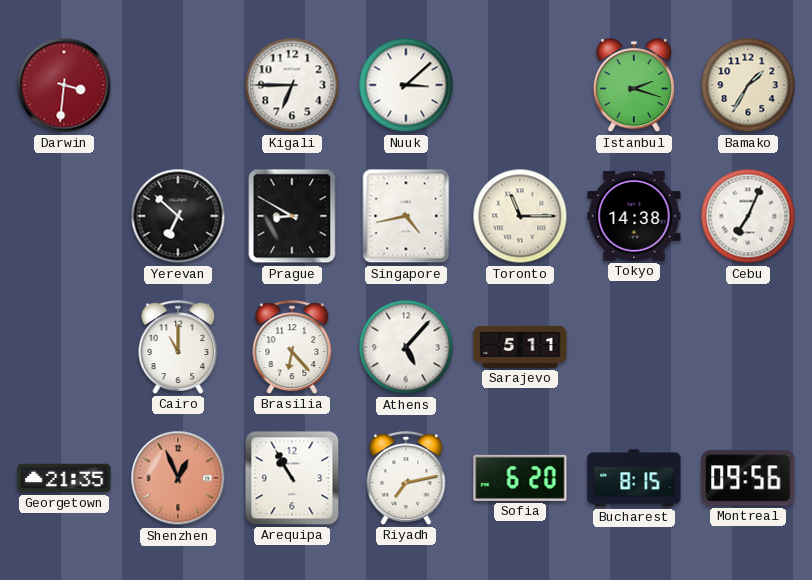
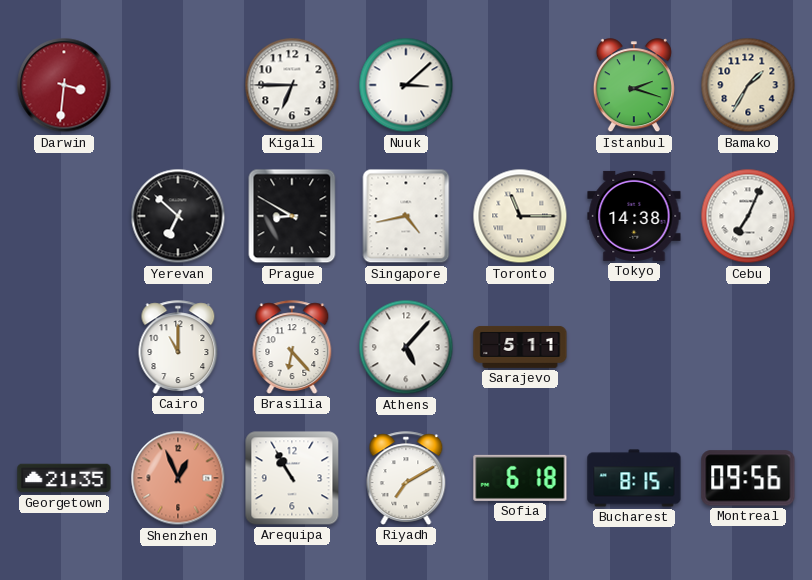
Riyadh: 7:13 -> 7:10
Sofia: 6:20 -> 6:18
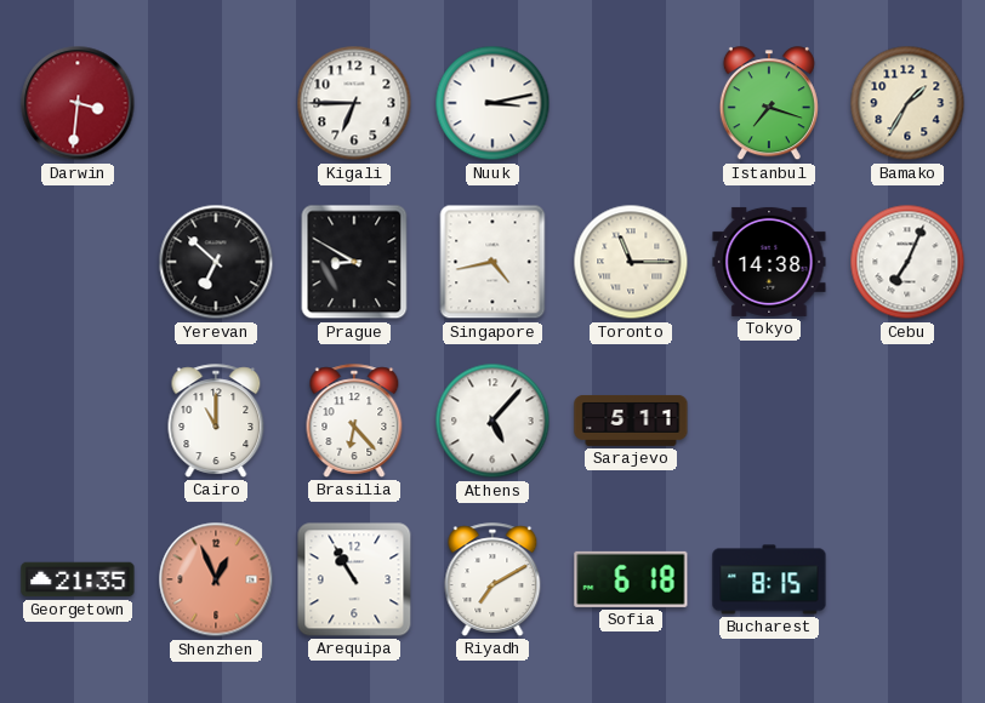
Nuuk: 3:08 -> 3:13
Istanbul: 2:18 -> 7:18
Montreal: 09:56 -> none
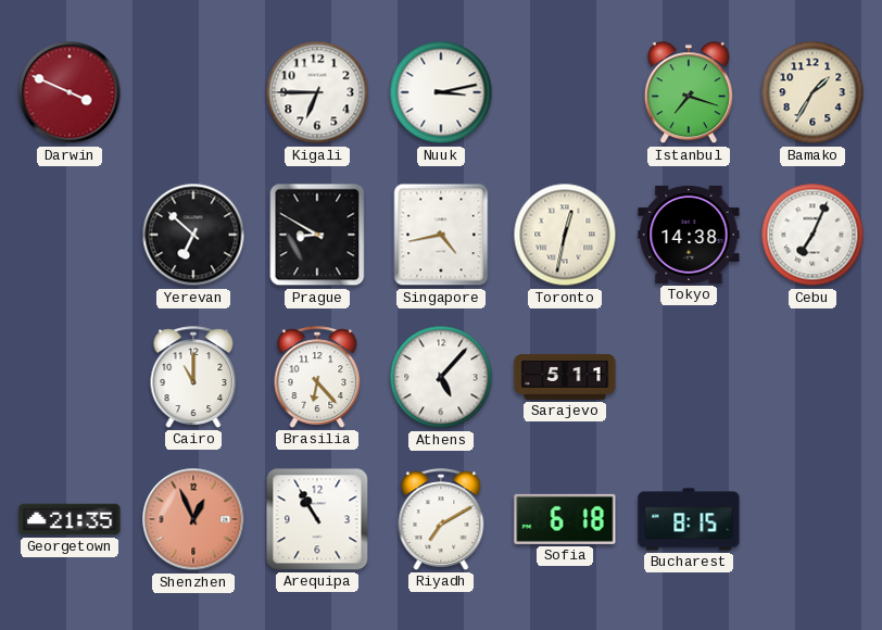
Darwin: 3:31 -> 3:49
Toronto: 11:15 -> 12:32
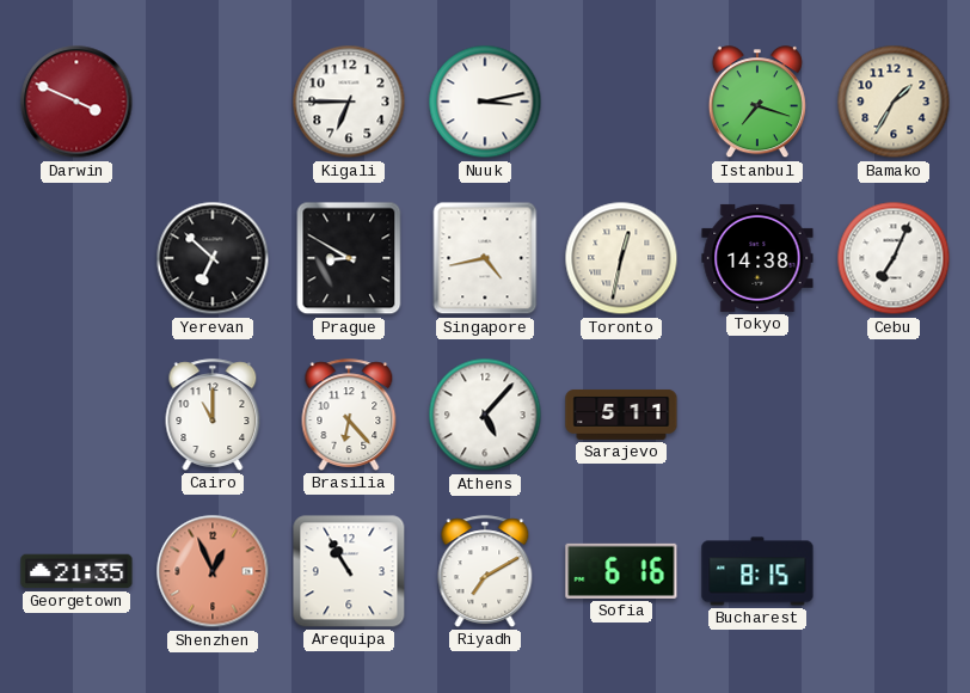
Sofia: 6:18 -> 6:16
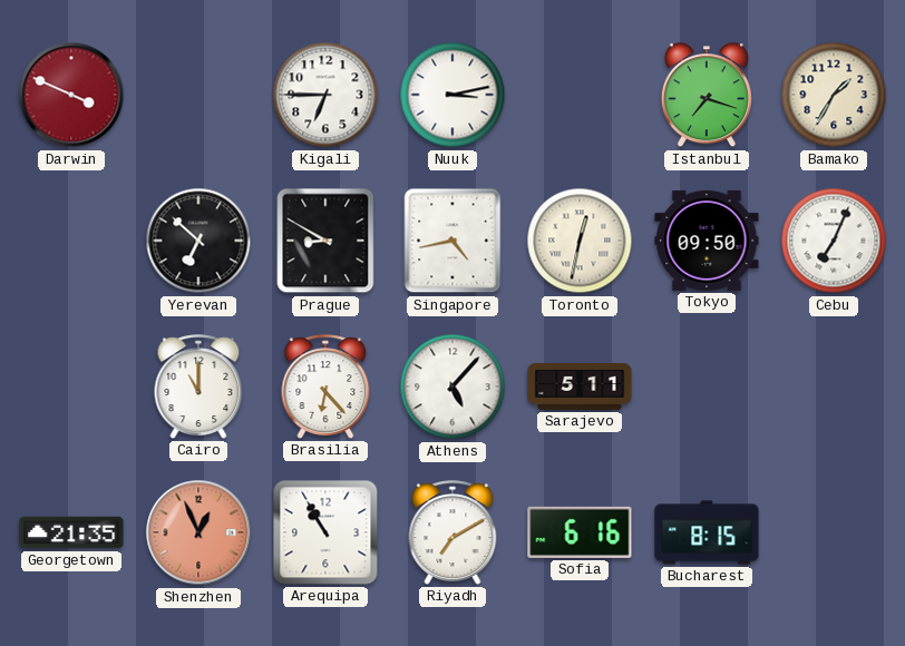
Tokyo: 14:38 -> 09:50
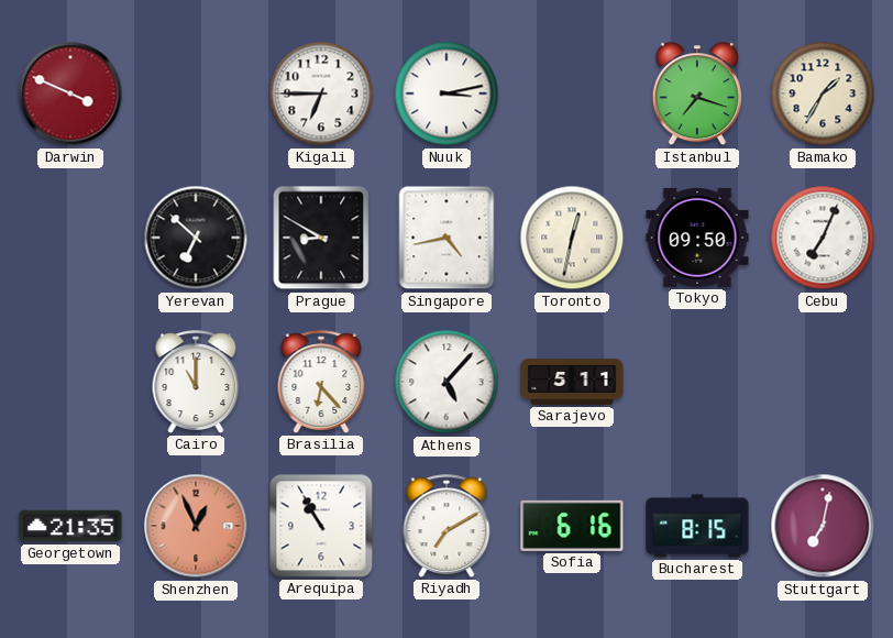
Stuttgart: none -> 7:02
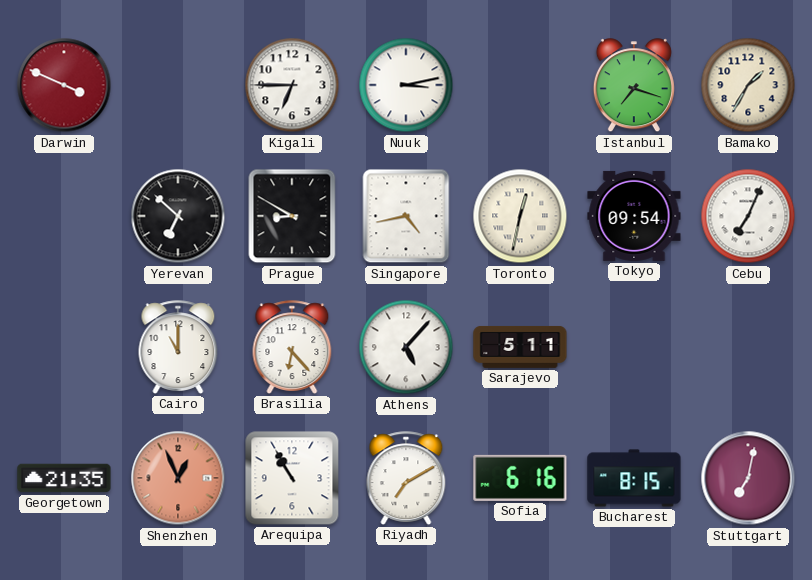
Tokyo: 09:50 -> 09:54
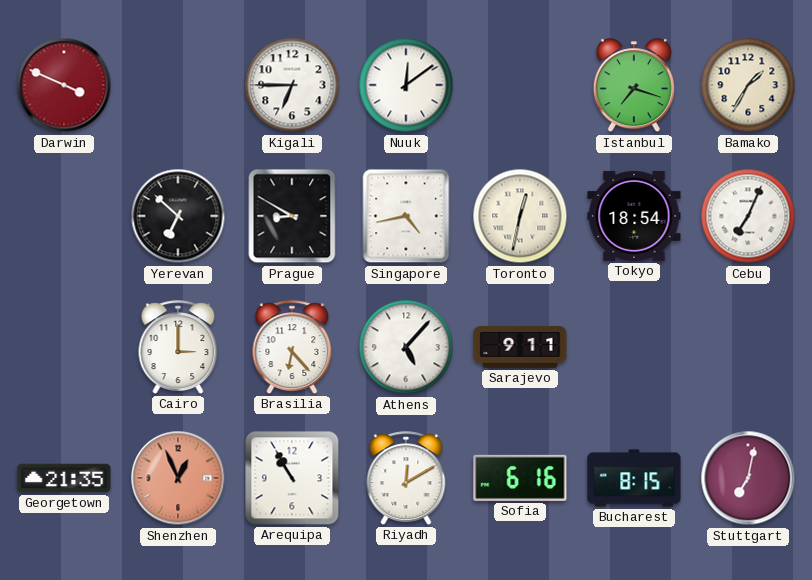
Nuuk: 3:13 -> 12:09
Tokyo: 09:54 -> 18:54
Cairo: 11:00 -> 3:00
Sarajevo: 5:11 -> 9:11
Riyadh: 7:10 -> 12:10
